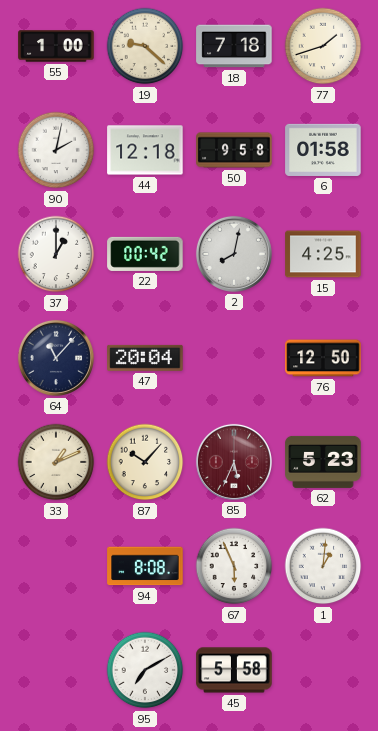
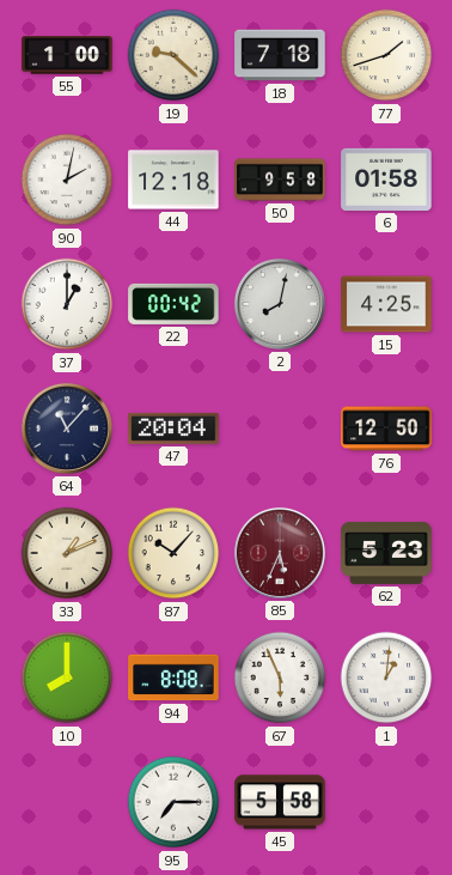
10: none -> 8:00
95: 7:10 -> 7:15
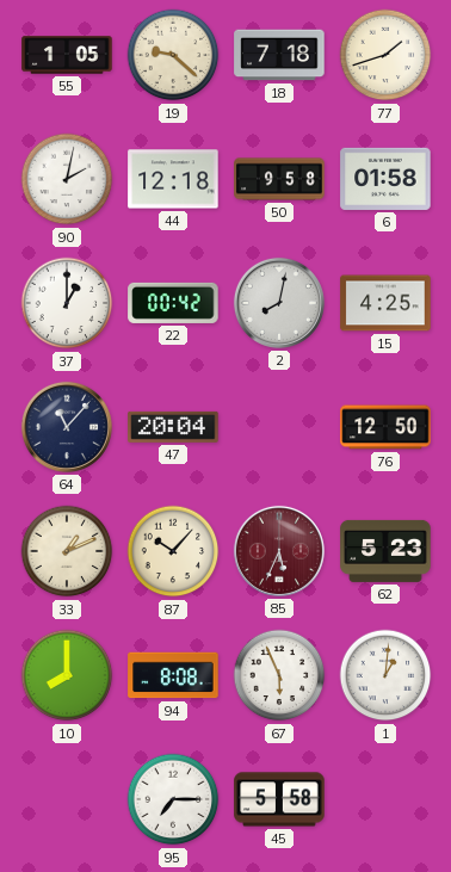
55: 1:00 -> 1:05
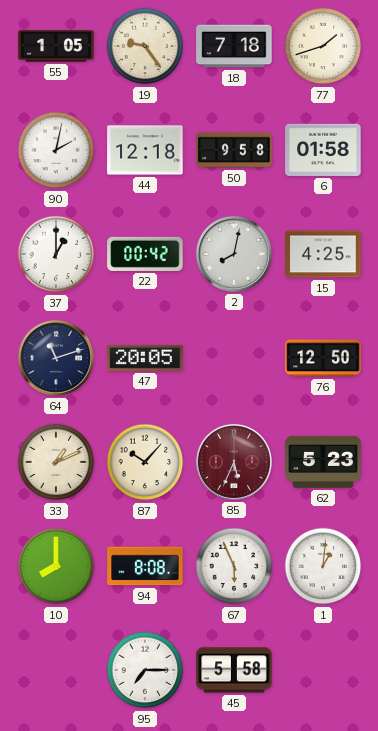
19: 9:22 -> 9:24
64: 11:07 -> 11:12
47: 20:04 -> 20:05
